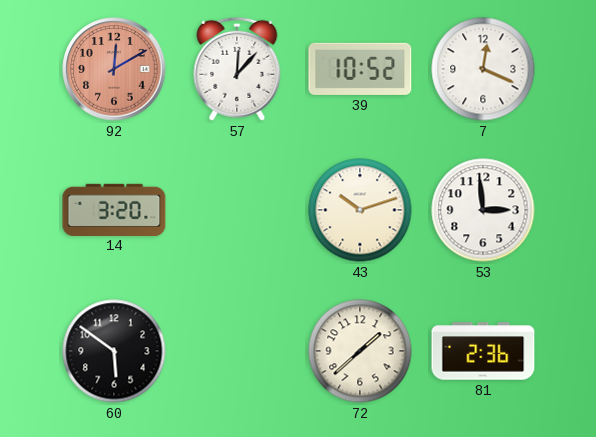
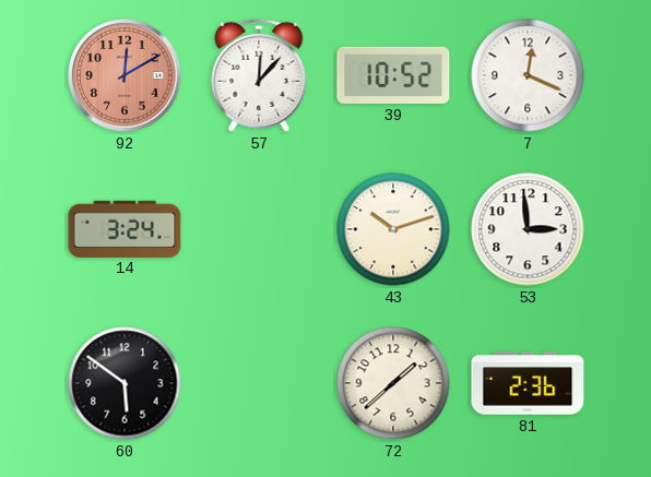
14: 3:20 -> 3:24
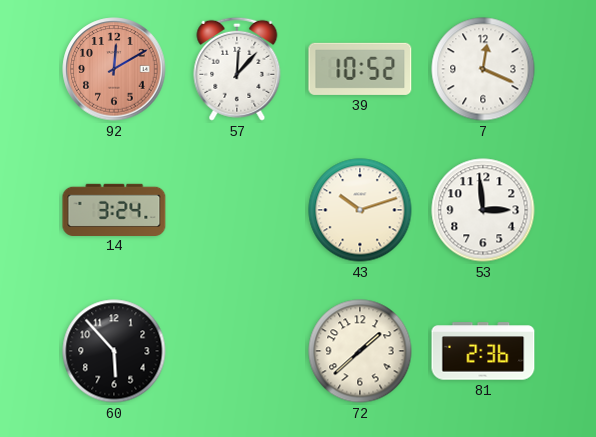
60: 5:51 -> 5:53
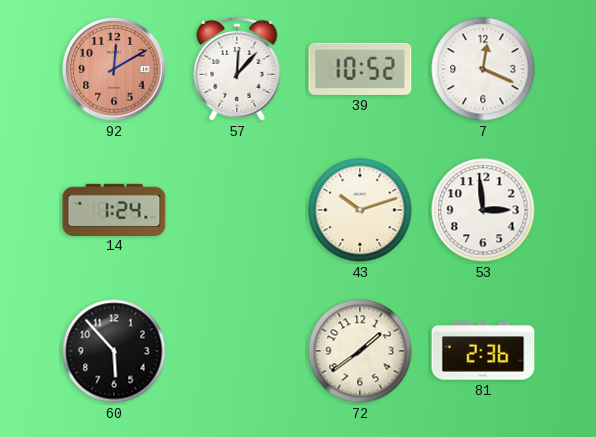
14: 3:24 -> 1:24
72: 1:38 -> 1:39
